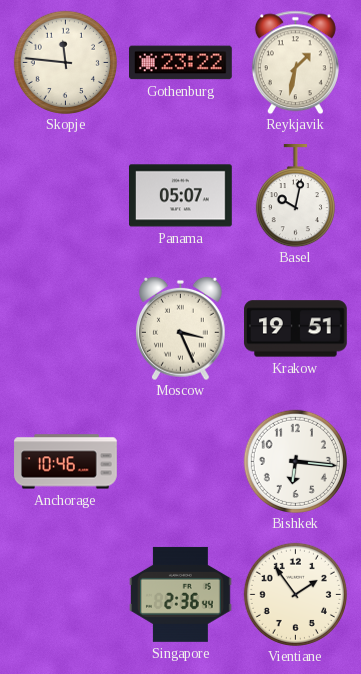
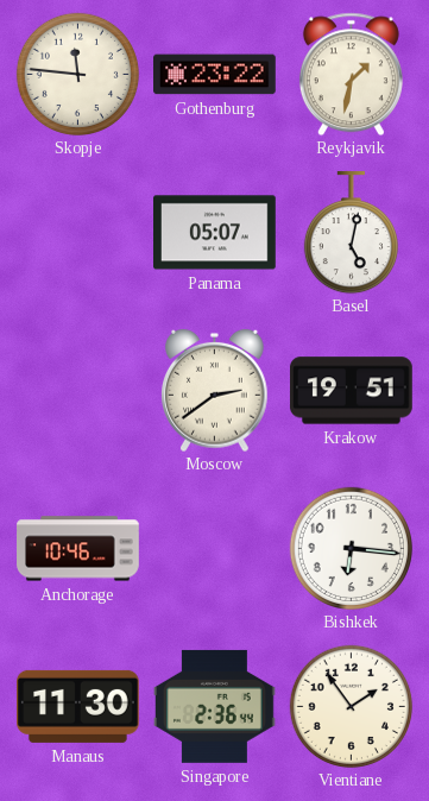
Basel: 10:02 -> 5:02
Moscow: 3:26 -> 2:39
Manaus: none -> 11:30
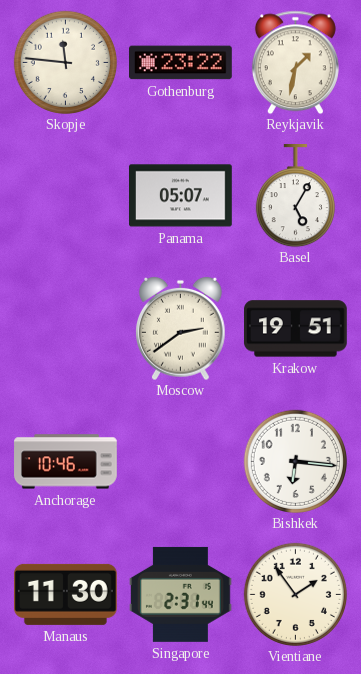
Basel: 5:02 -> 5:05
Singapore: 2:36 -> 2:31
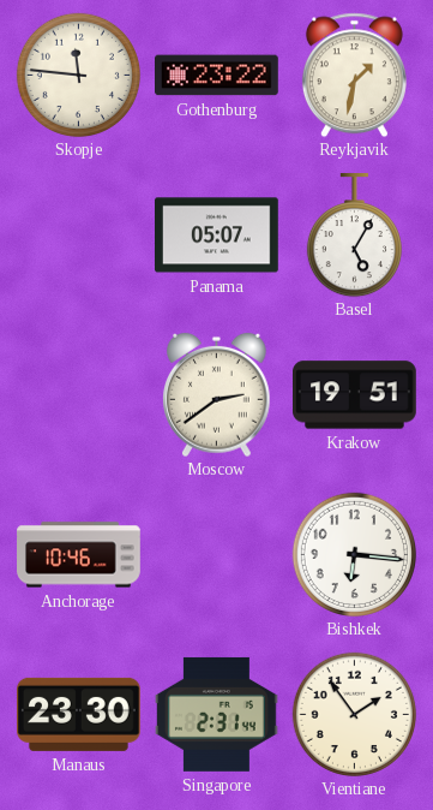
Manaus: 11:30 -> 23:30
